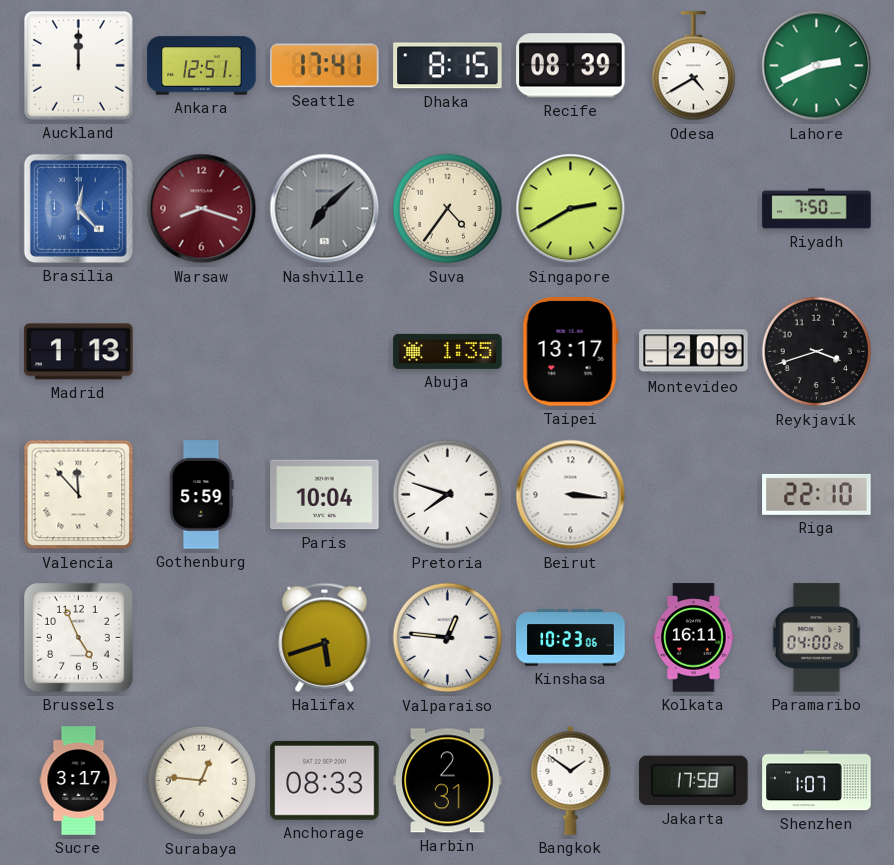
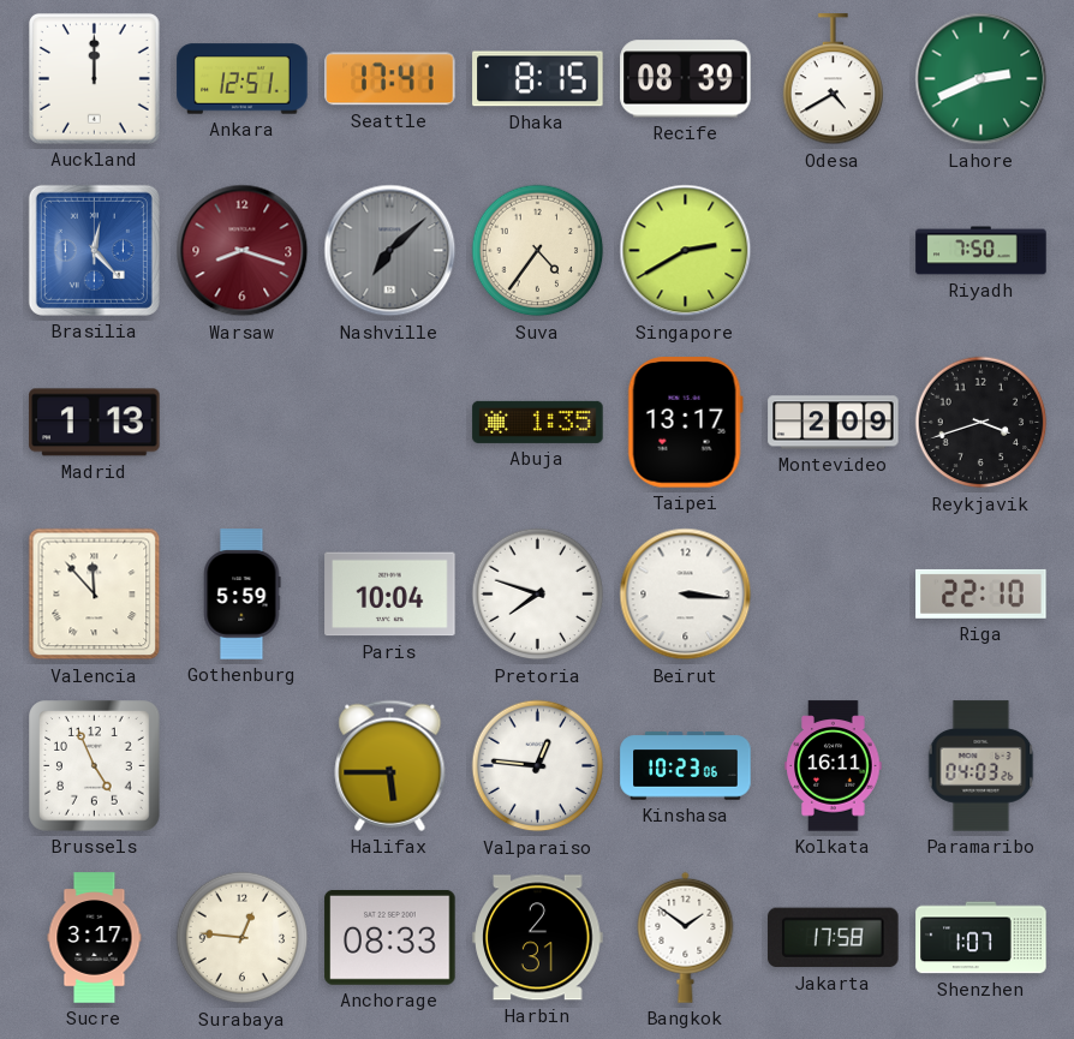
Halifax: 5:42 -> 5:45
Paramaribo: 04:00 -> 04:03
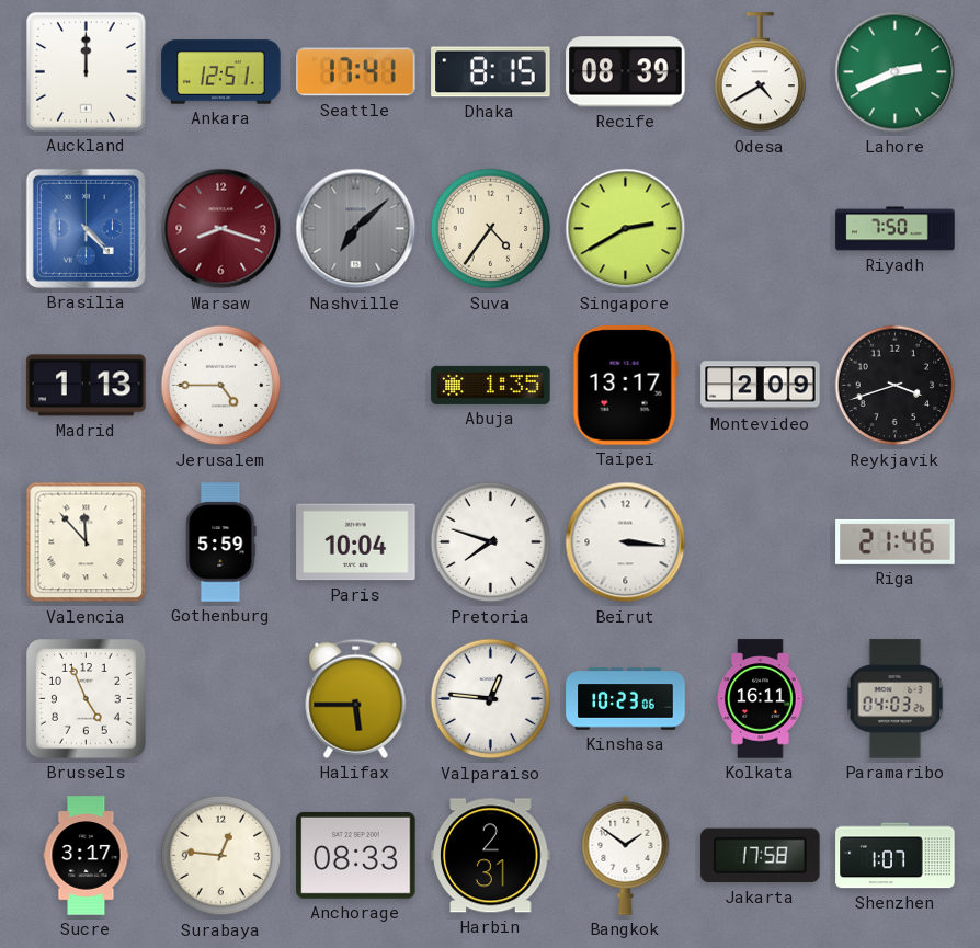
Brasilia: 12:23 -> 4:23
Jerusalem: none -> 4:45
Riga: 22:10 -> 21:46
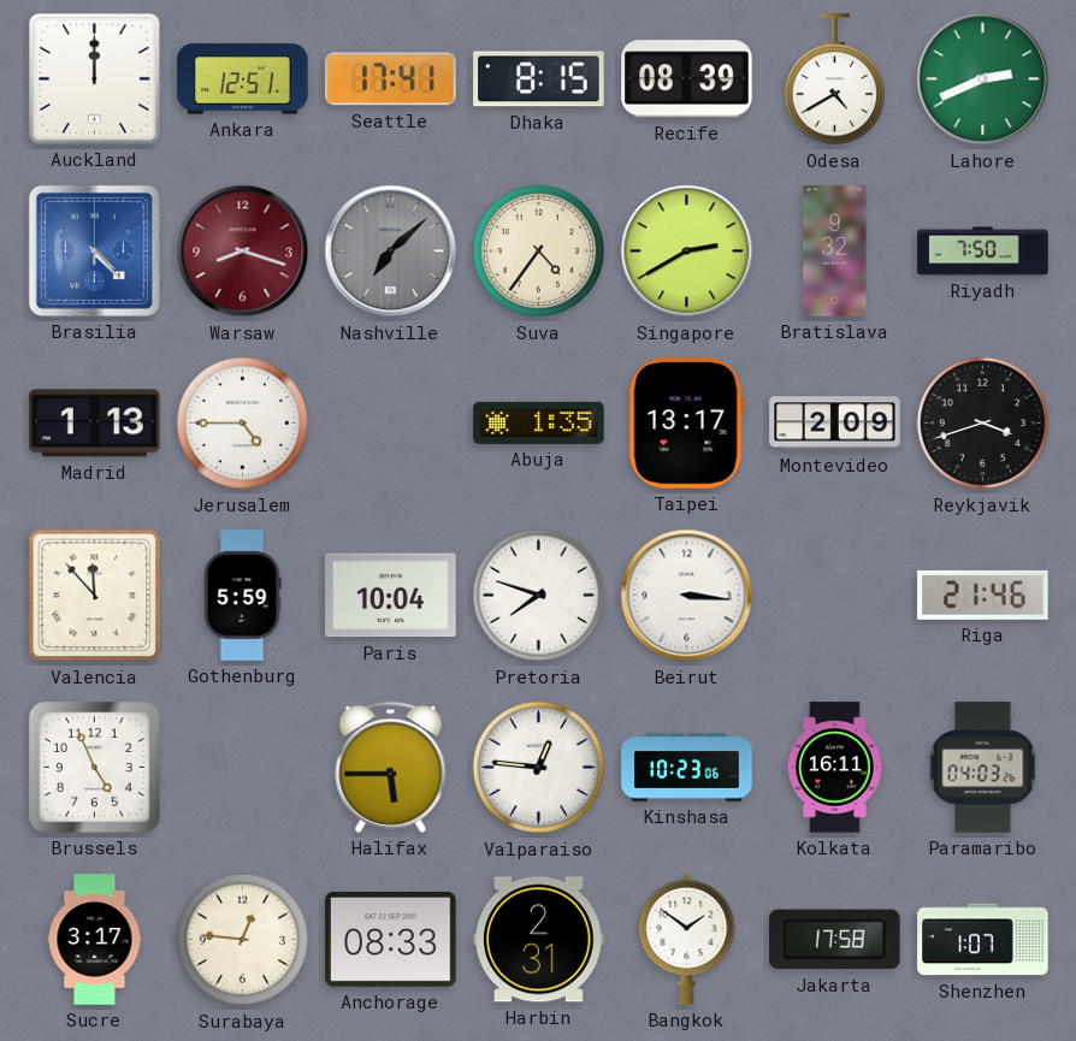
Bratislava: none -> 9:32
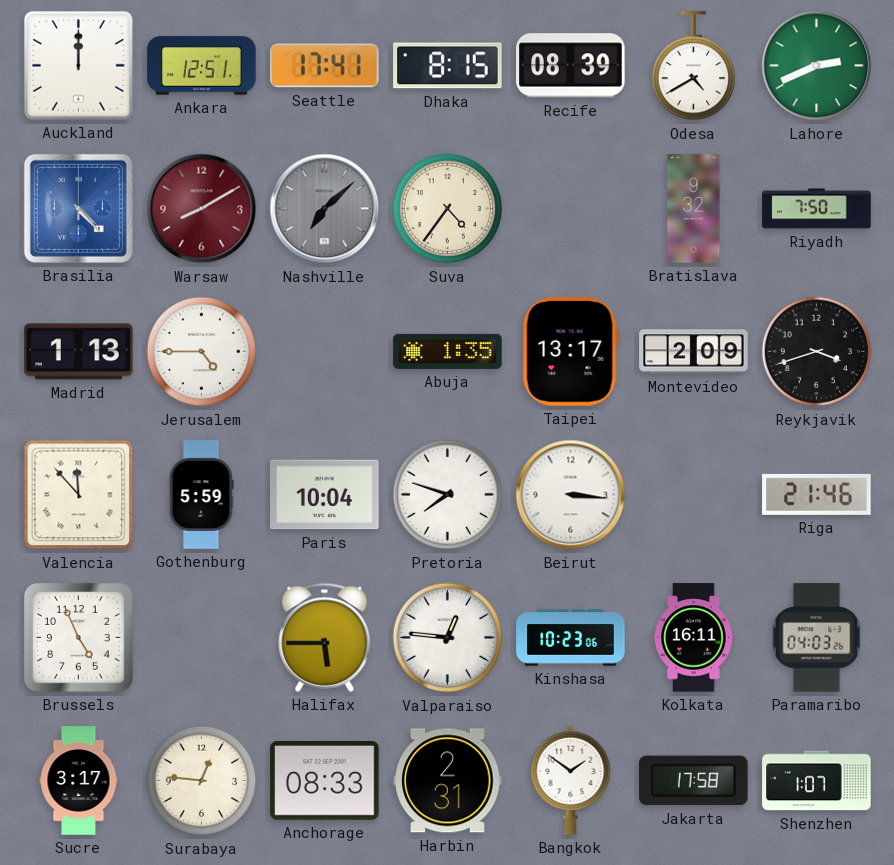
Warsaw: 8:18 -> 8:10
Singapore: 2:40 -> none
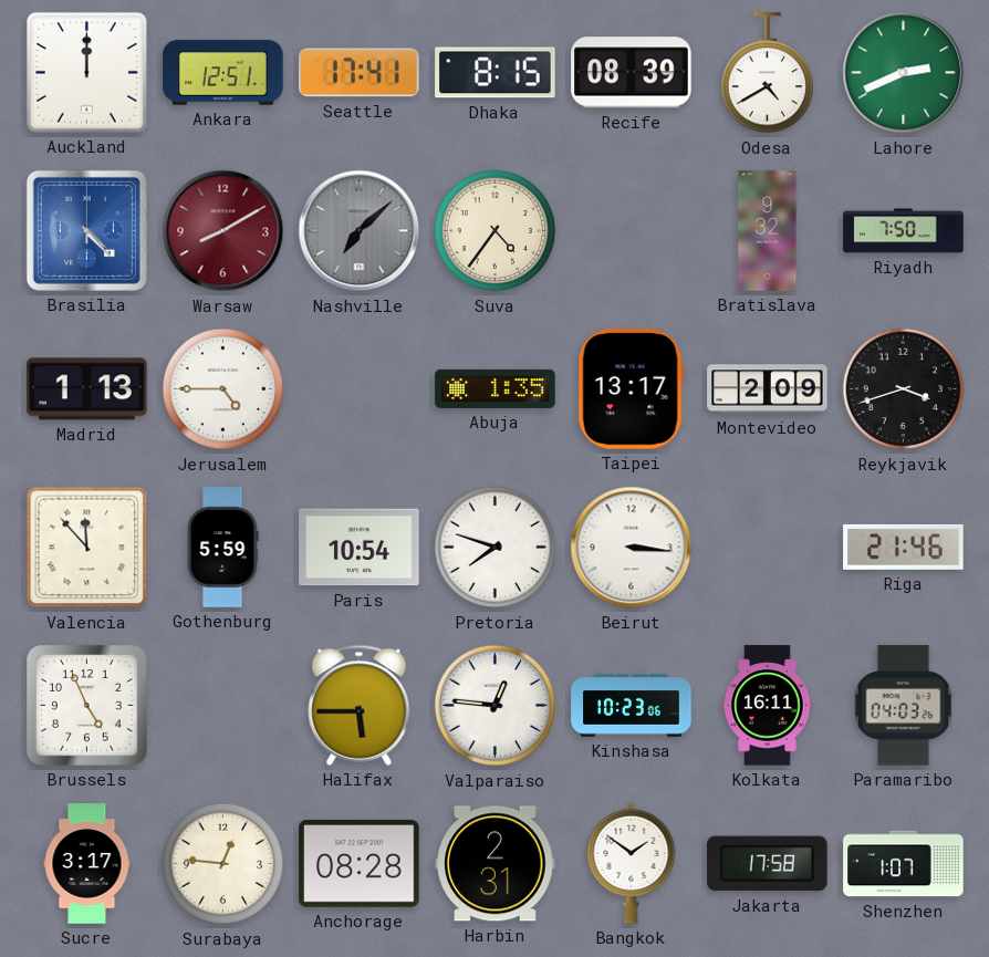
Paris: 10:04 -> 10:54
Anchorage: 08:33 -> 08:28
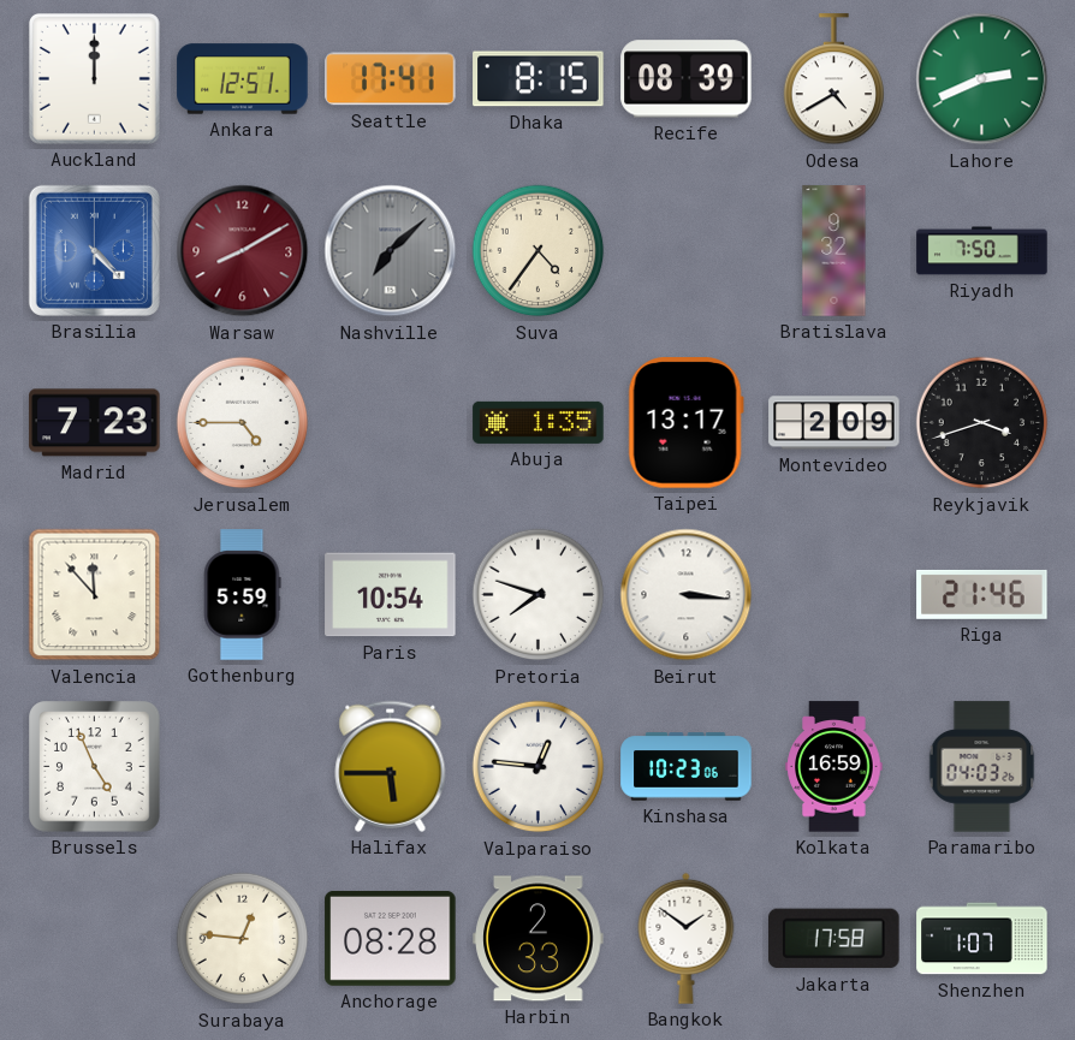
Madrid: 1:13 -> 7:23
Kolkata: 16:11 -> 16:59
Sucre: 3:17 -> none
Harbin: 2:31 -> 2:33
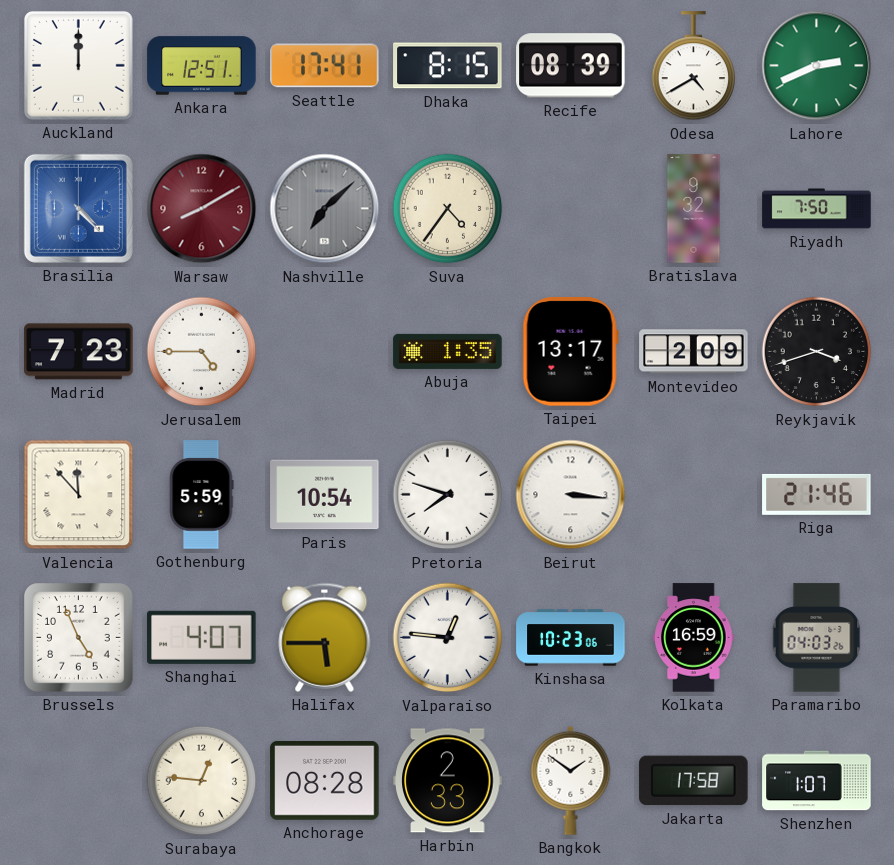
Shanghai: none -> 4:07
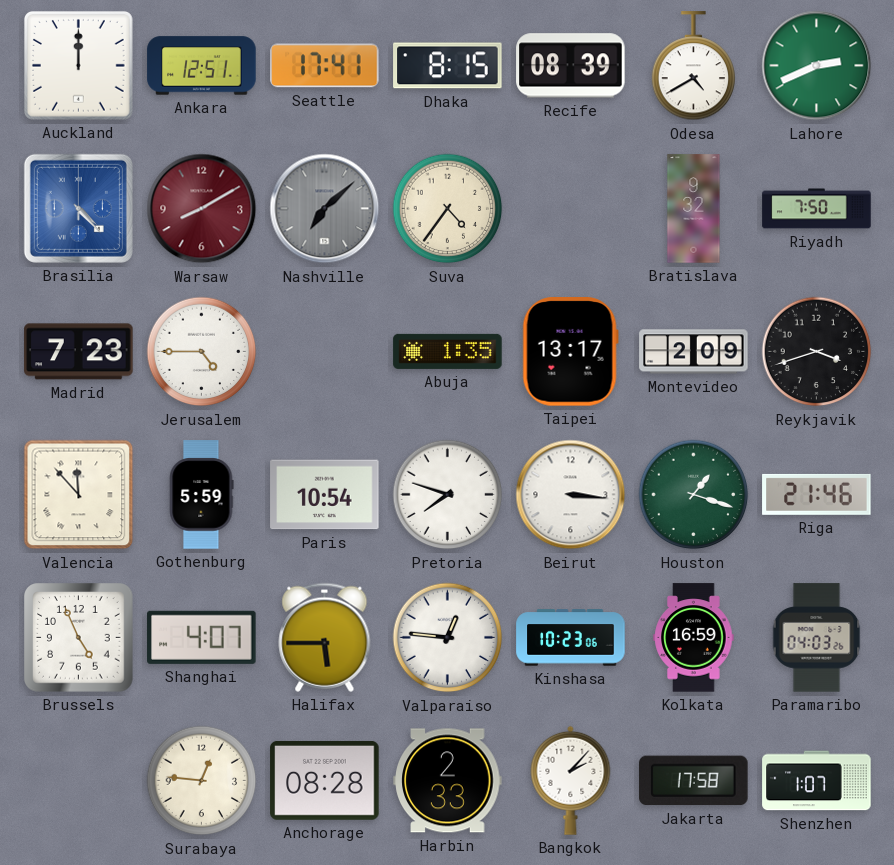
Houston: none -> 1:18
Bangkok: 1:51 -> 2:07
